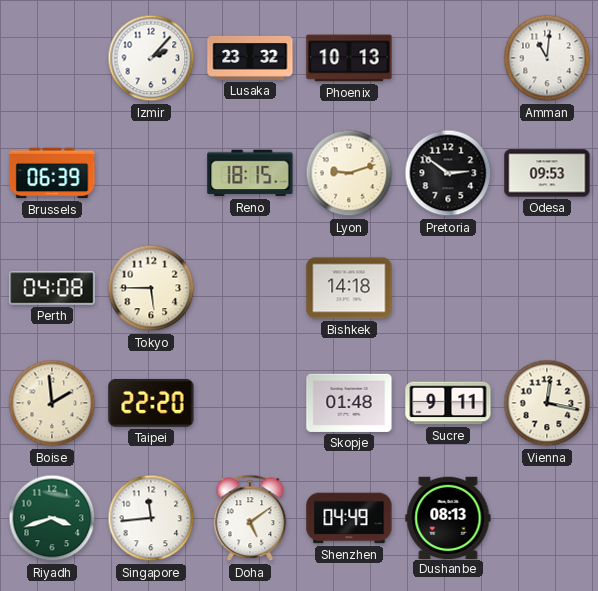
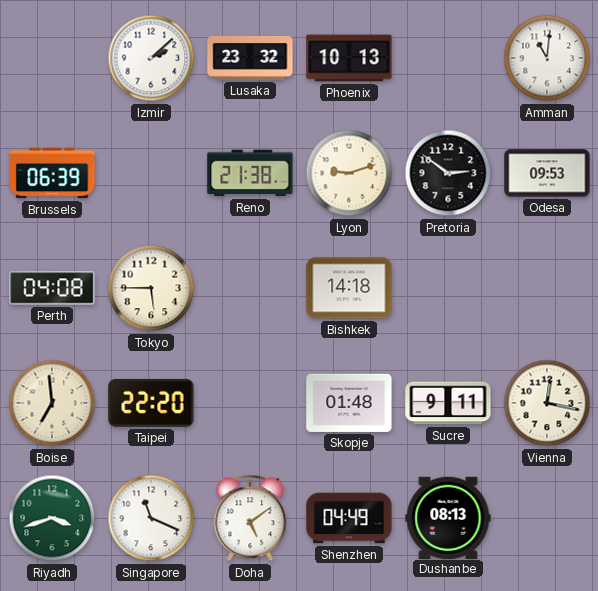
Izmir: 2:07 -> 2:08
Reno: 18:15 -> 21:38
Boise: 1:59 -> 6:59
Singapore: 11:44 -> 11:19
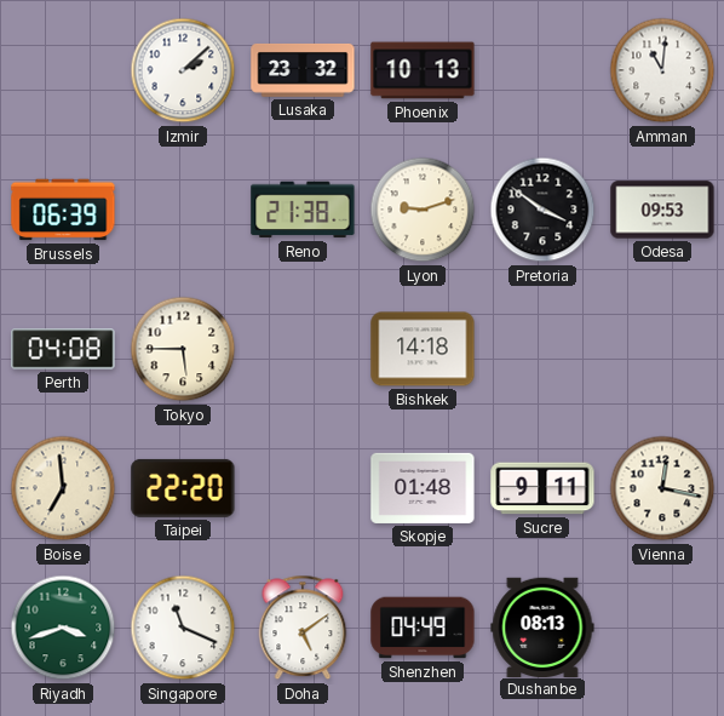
Pretoria: 2:51 -> 3:51
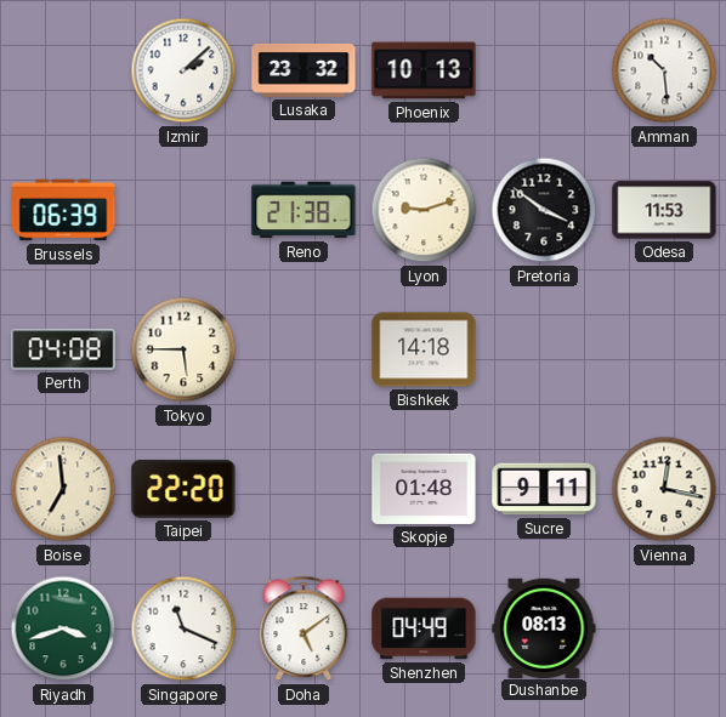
Amman: 11:01 -> 10:29
Odesa: 09:53 -> 11:53
